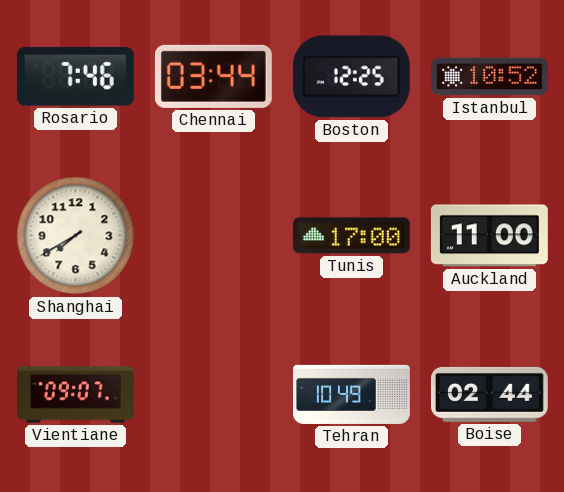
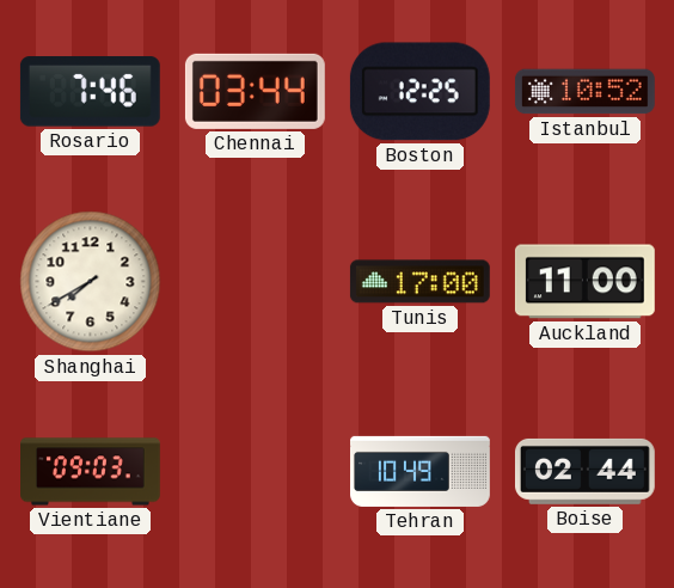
Vientiane: 09:07 -> 09:03
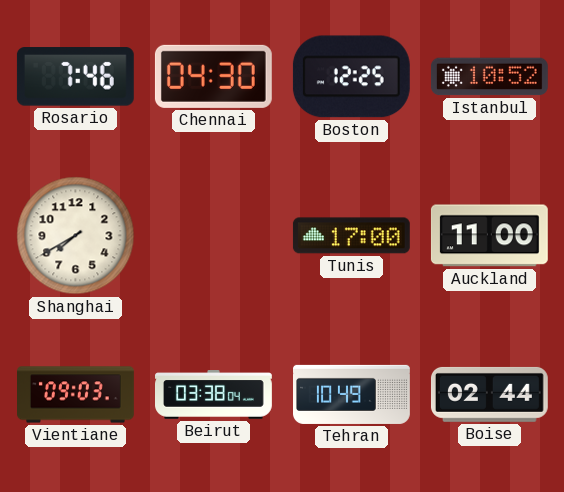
Chennai: 03:44 -> 04:30
Beirut: none -> 03:38
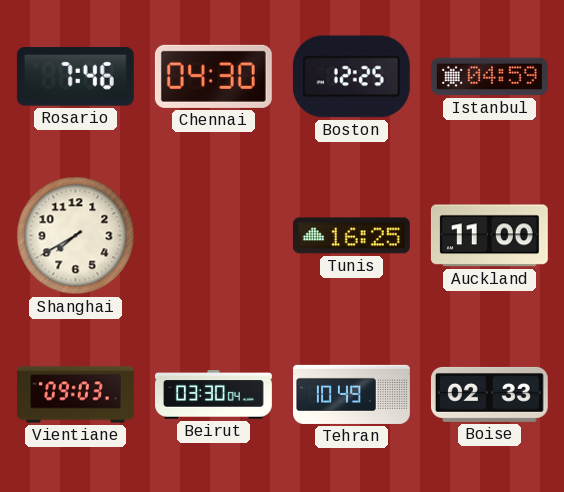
Istanbul: 10:52 -> 04:59
Tunis: 17:00 -> 16:25
Beirut: 03:38 -> 03:30
Boise: 02:44 -> 02:33
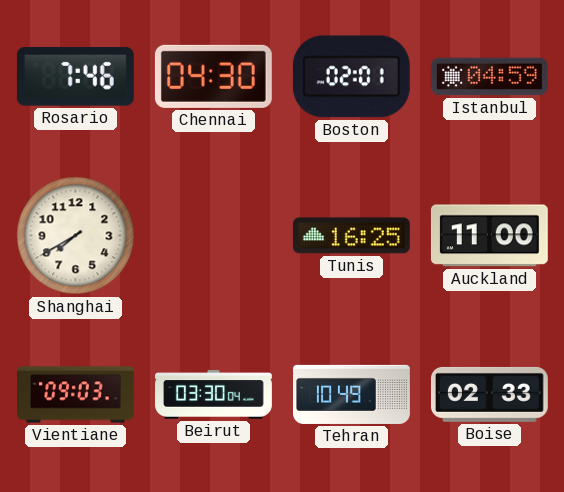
Boston: 12:25 -> 02:01
